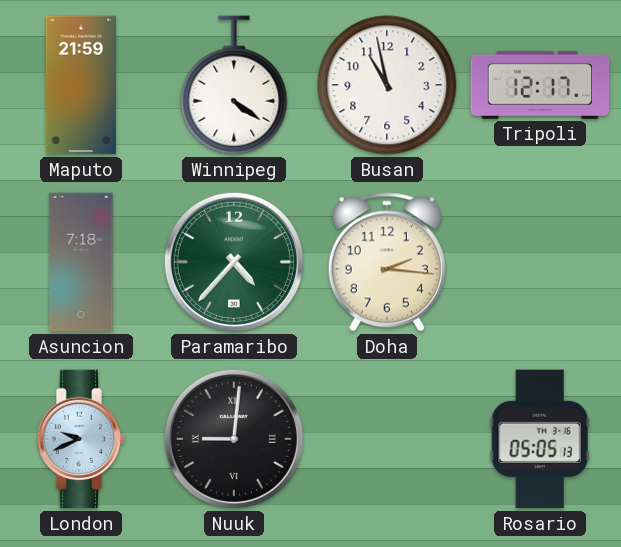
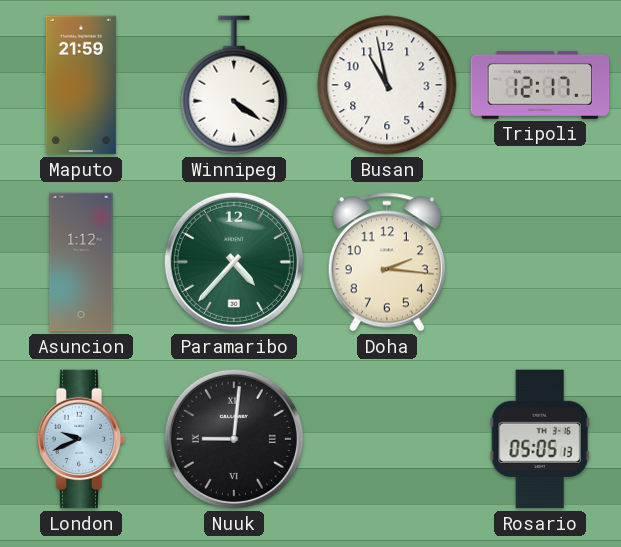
Asuncion: 7:18 -> 1:12
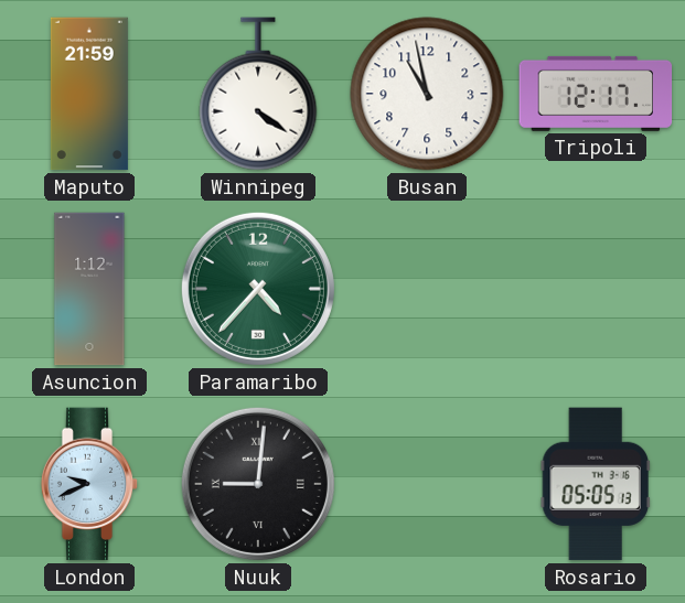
Doha: 2:16 -> none
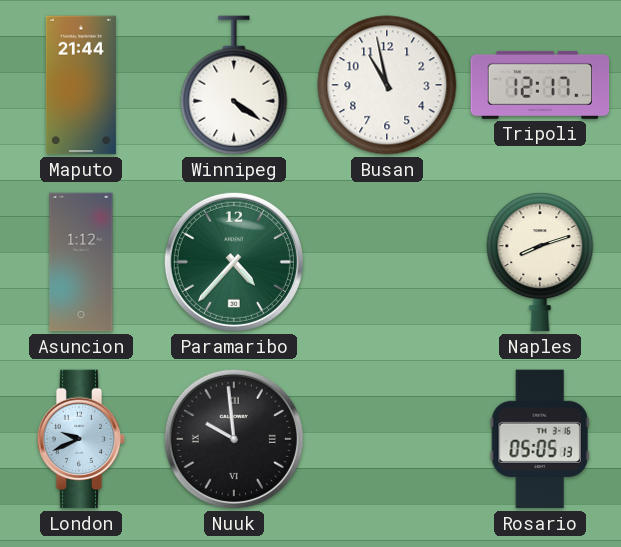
Maputo: 21:59 -> 21:44
Naples: none -> 8:12
Nuuk: 9:01 -> 9:59
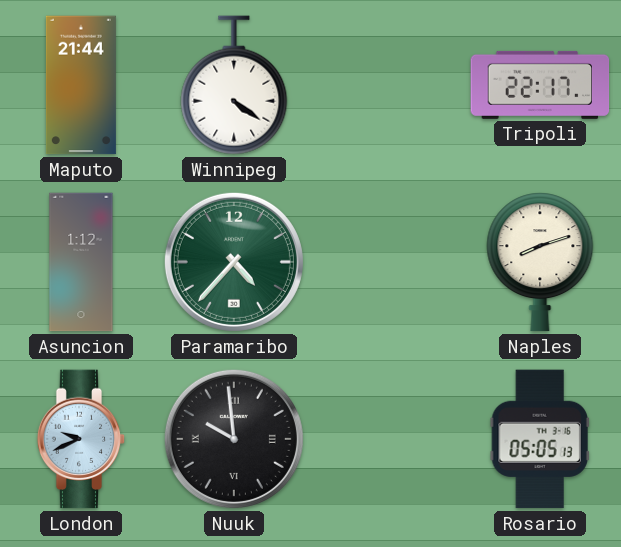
Busan: 10:58 -> none
Tripoli: 12:17 -> 22:17
